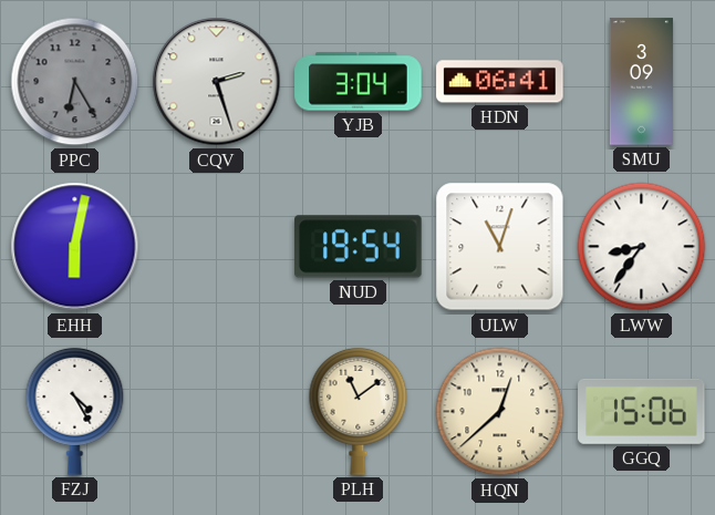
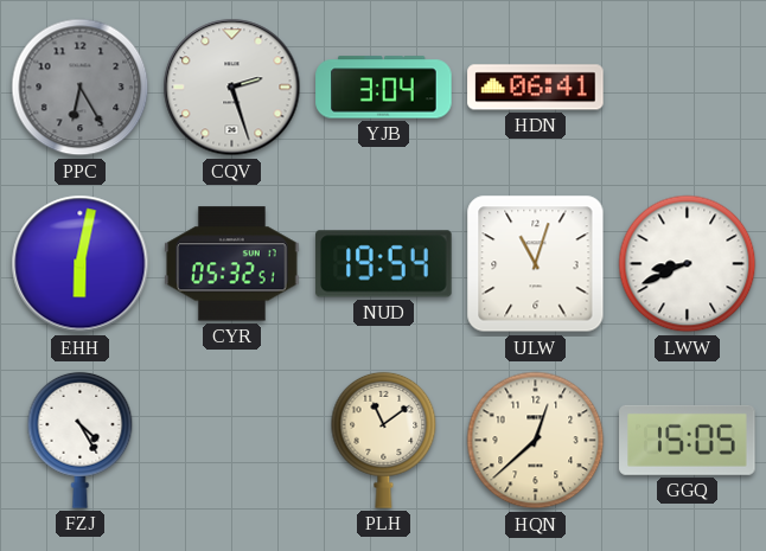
SMU: 3:09 -> none
CYR: none -> 05:32
LWW: 8:36 -> 8:41
GGQ: 15:06 -> 15:05
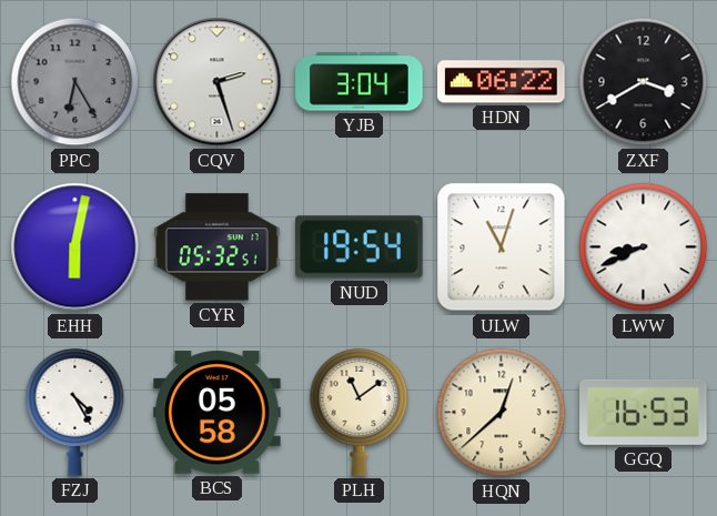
HDN: 06:41 -> 06:22
ZXF: none -> 3:40
BCS: none -> 05:58
GGQ: 15:05 -> 16:53
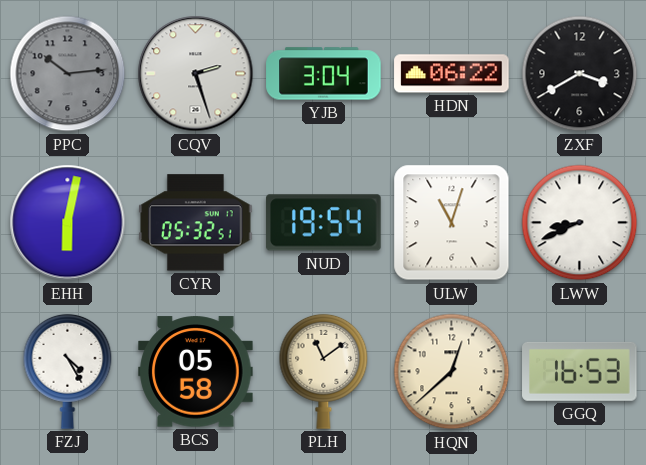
PPC: 6:25 -> 10:14
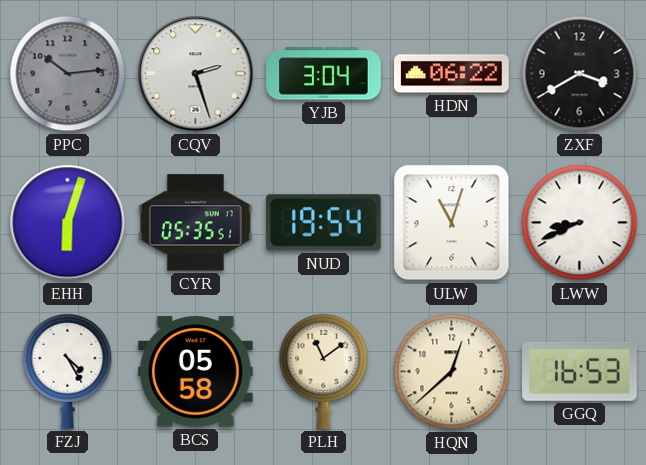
EHH: 6:02 -> 6:03
CYR: 05:32 -> 05:35
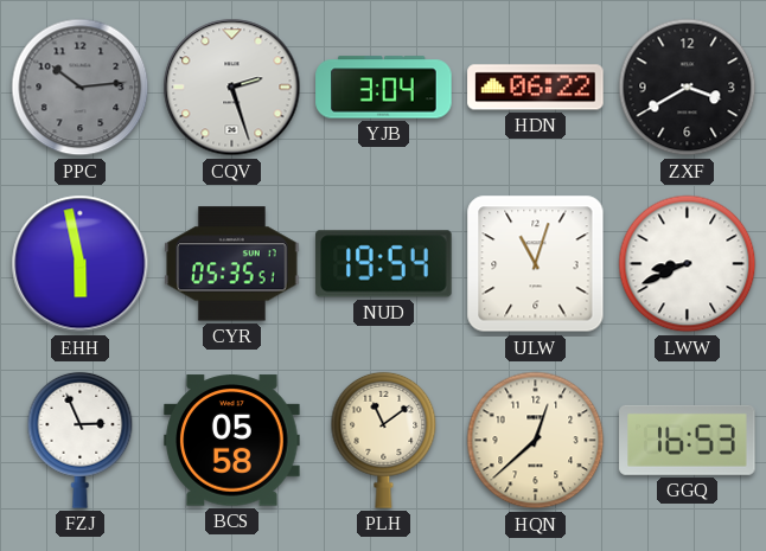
EHH: 6:03 -> 5:58
FZJ: 4:25 -> 2:56
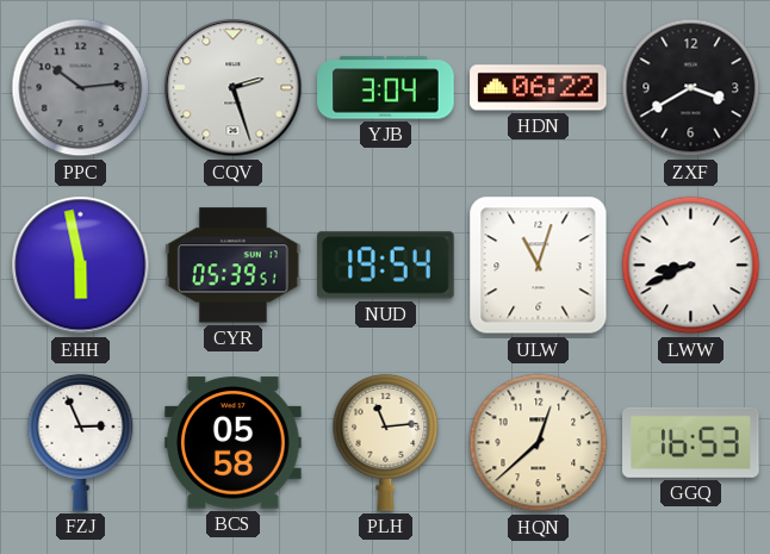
CYR: 05:35 -> 05:39
PLH: 11:09 -> 11:14
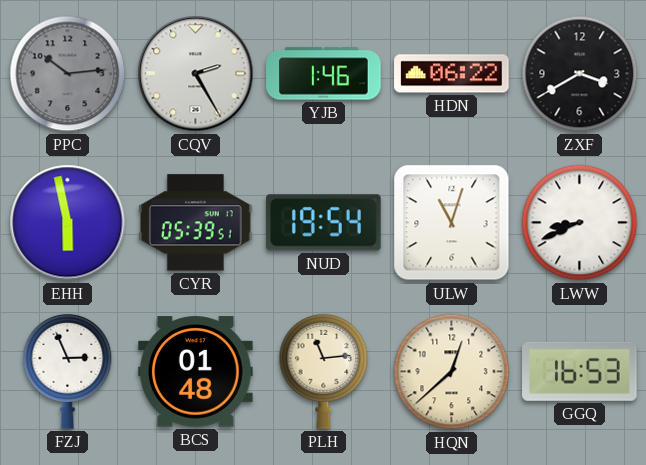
CQV: 2:27 -> 2:25
YJB: 3:04 -> 1:46
BCS: 05:58 -> 01:48
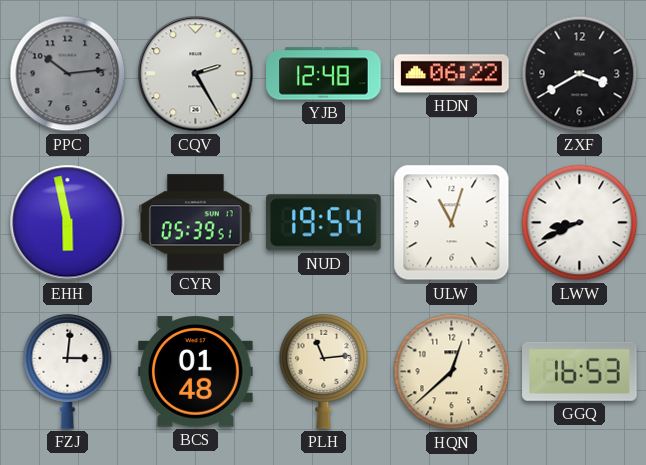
YJB: 1:46 -> 12:48
FZJ: 2:56 -> 3:01
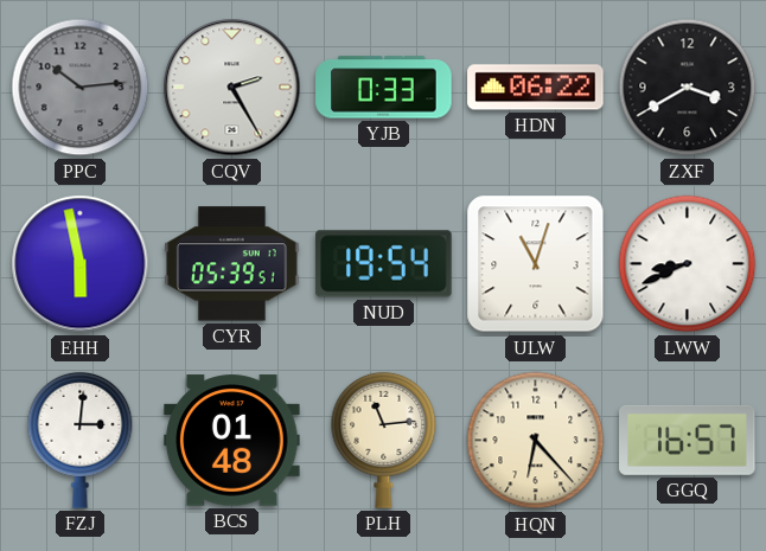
YJB: 12:48 -> 0:33
HQN: 12:38 -> 6:23
GGQ: 16:53 -> 16:57
